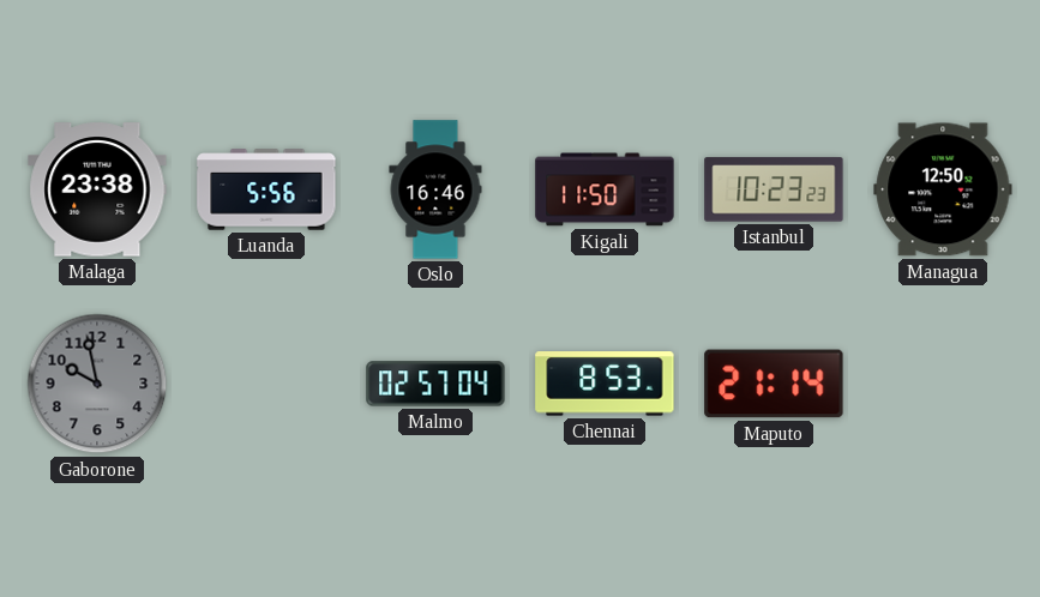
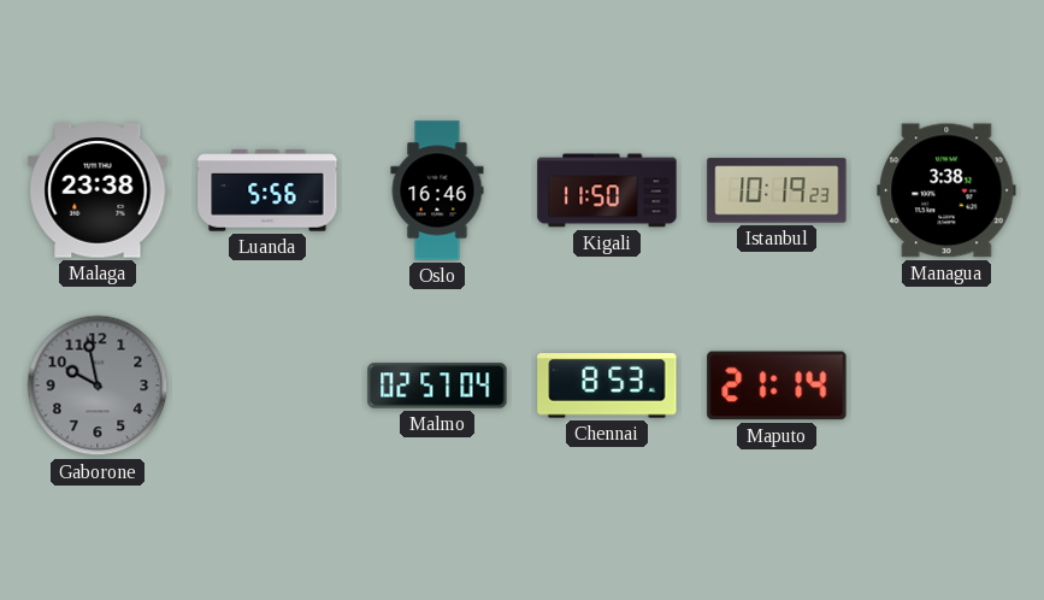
Istanbul: 10:23 -> 10:19
Managua: 12:50 -> 3:38
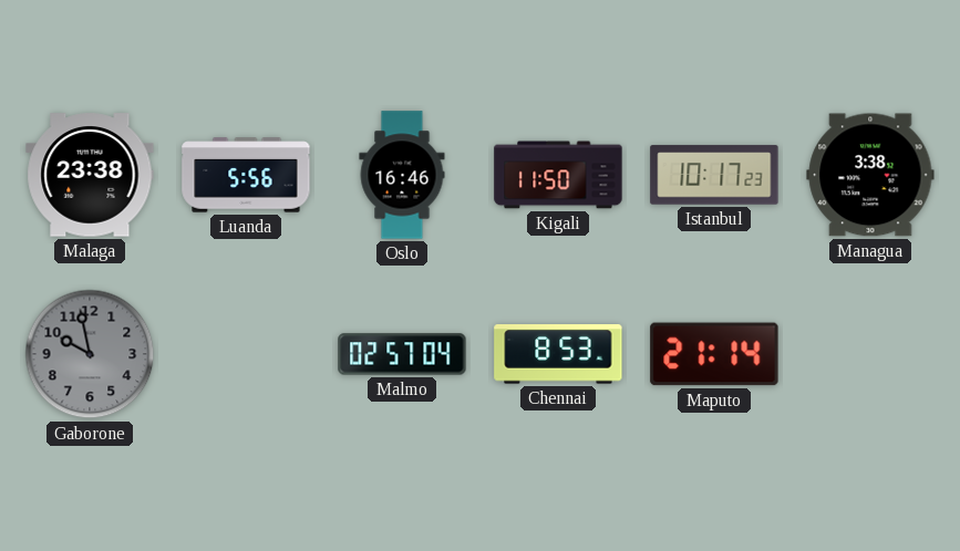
Istanbul: 10:19 -> 10:17
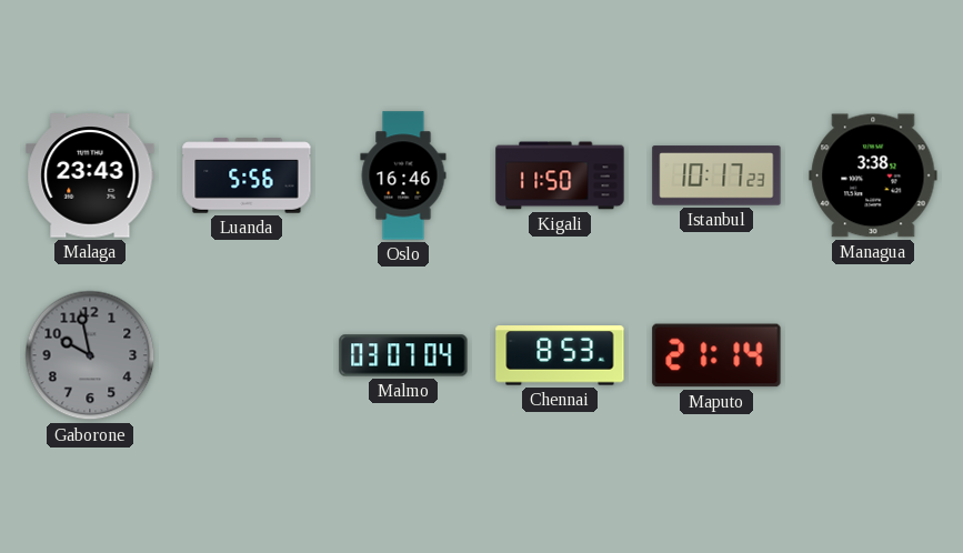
Malaga: 23:38 -> 23:43
Malmo: 02:57 -> 03:07
